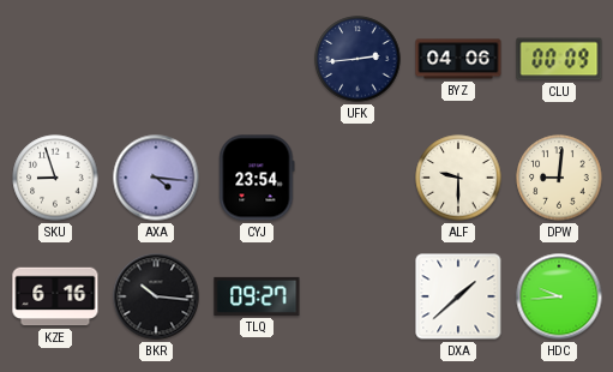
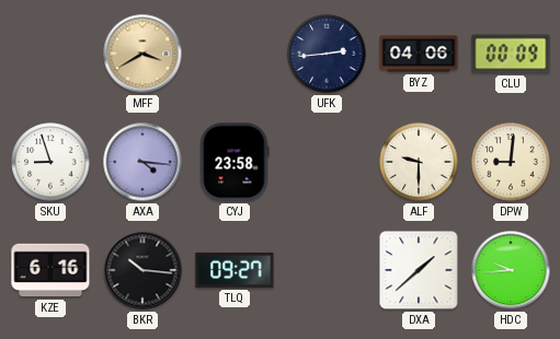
MFF: none -> 3:40
CYJ: 23:54 -> 23:58
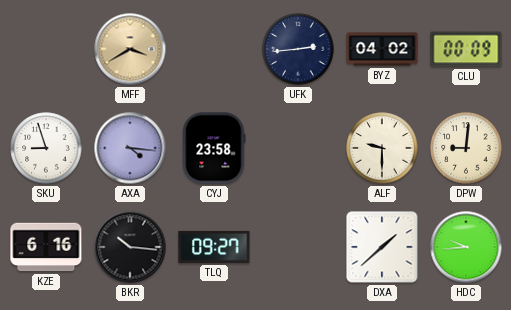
BYZ: 04:06 -> 04:02
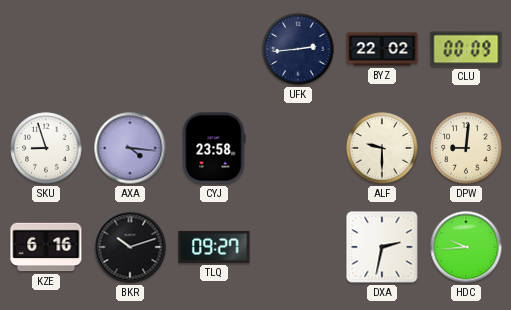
MFF: 3:40 -> none
BYZ: 04:02 -> 22:02
BKR: 10:16 -> 10:12
DXA: 1:38 -> 2:32
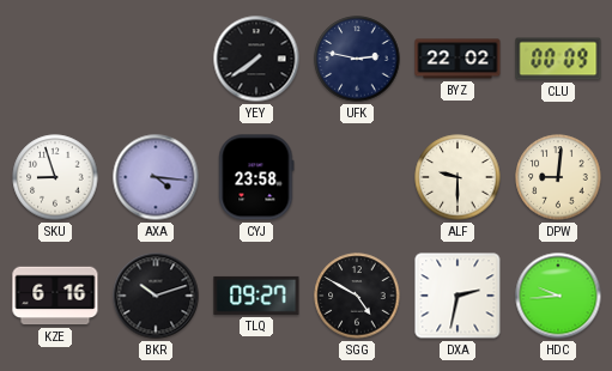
YEY: none -> 7:39
UFK: 2:44 -> 2:47
SGG: none -> 4:50
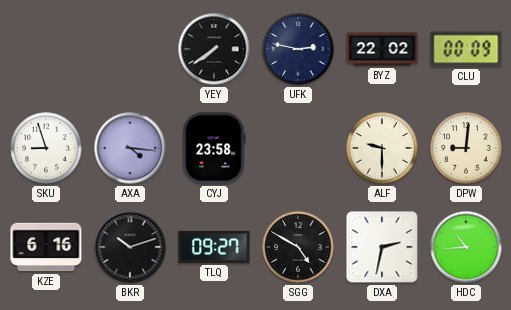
HDC: 9:44 -> 10:44
